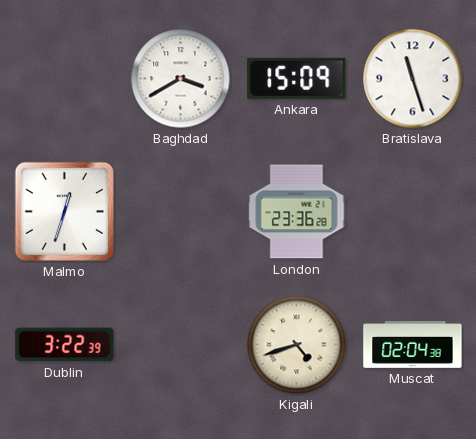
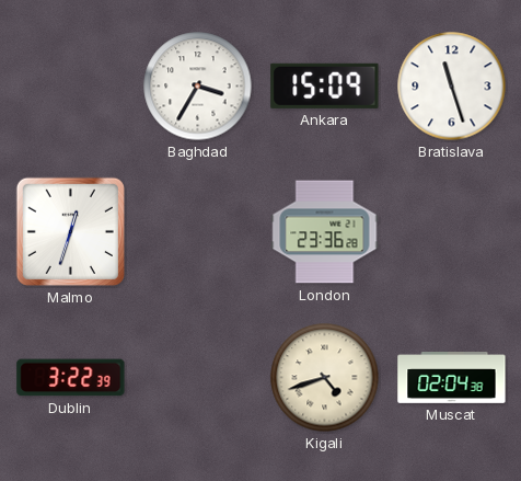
Baghdad: 3:40 -> 3:35
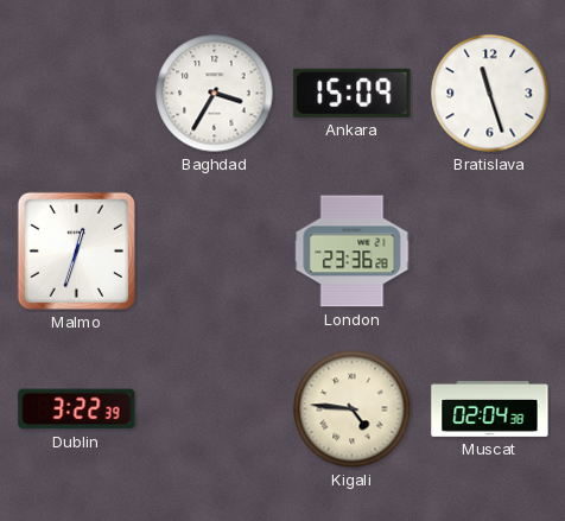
Kigali: 4:42 -> 4:46
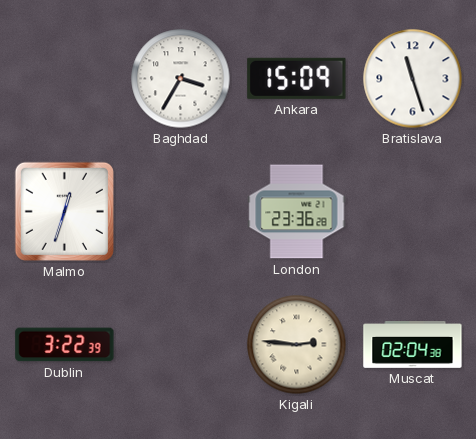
Kigali: 4:46 -> 2:46
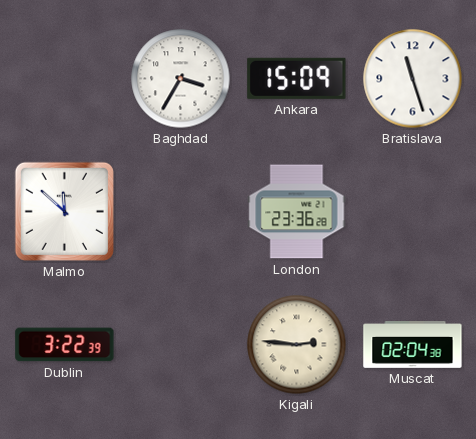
Malmo: 12:33 -> 11:52
